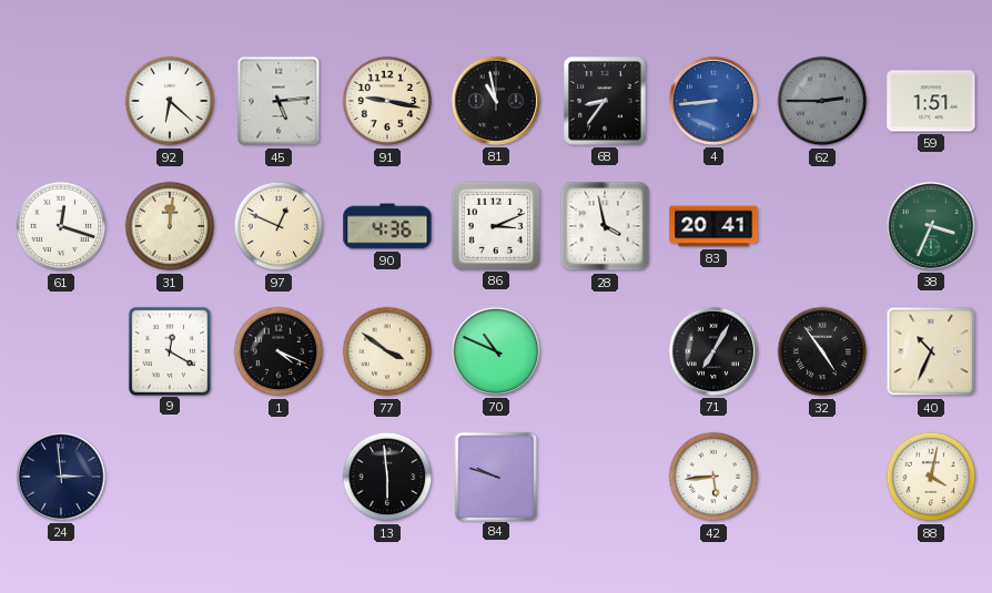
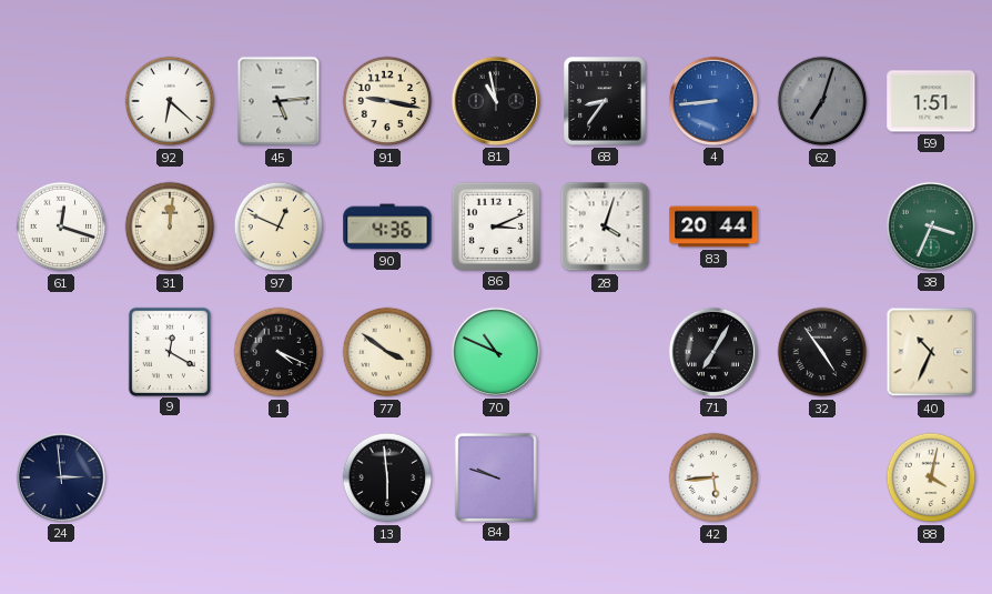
62: 2:45 -> 7:03
28: 3:58 -> 4:03
83: 20:41 -> 20:44
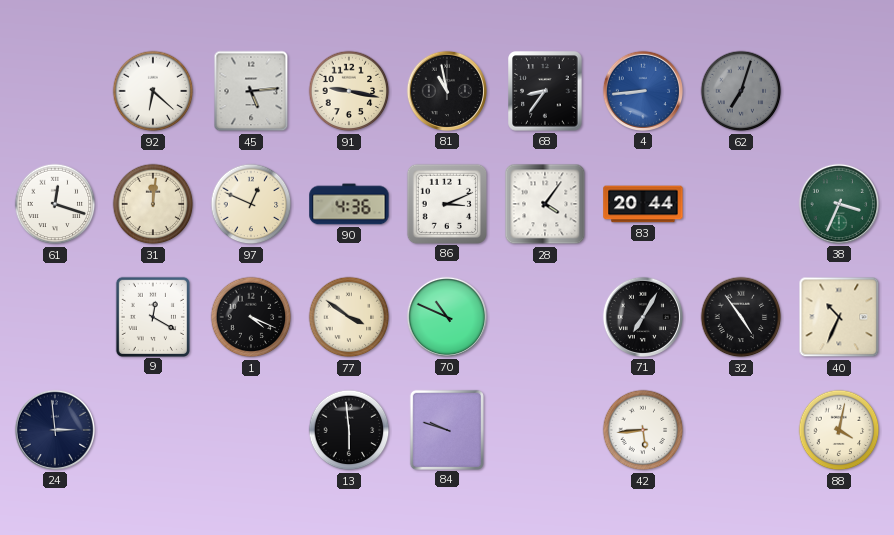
59: 1:51 -> none
28: 4:03 -> 4:06
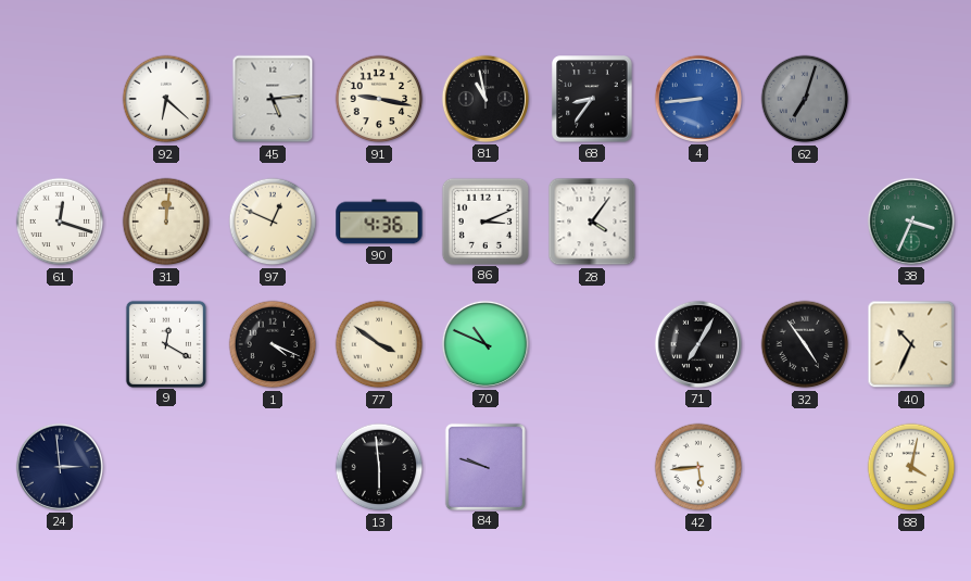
83: 20:44 -> none
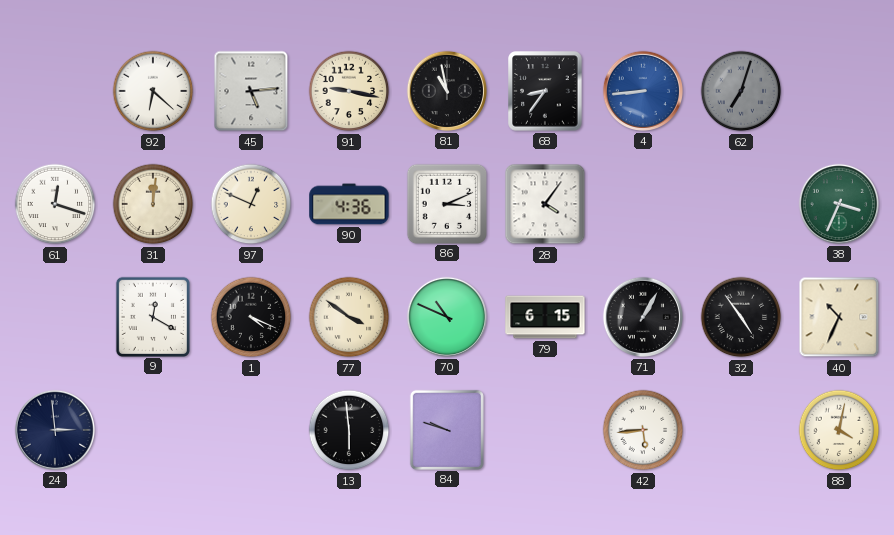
79: none -> 6:15
71: 7:05 -> 1:05
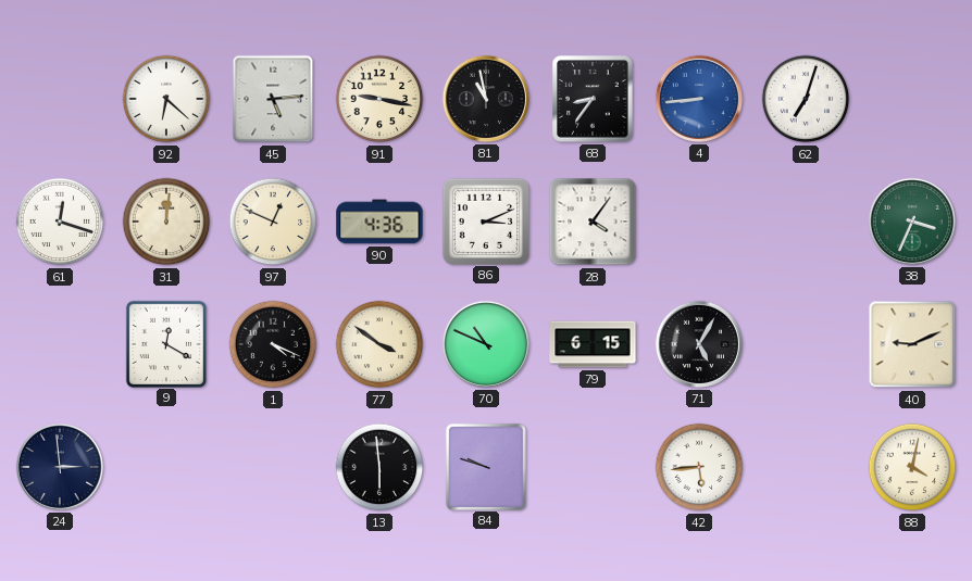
62 dial: grey -> white
71: 1:05 -> 5:05
32: 4:54 -> none
40: 10:34 -> 9:11
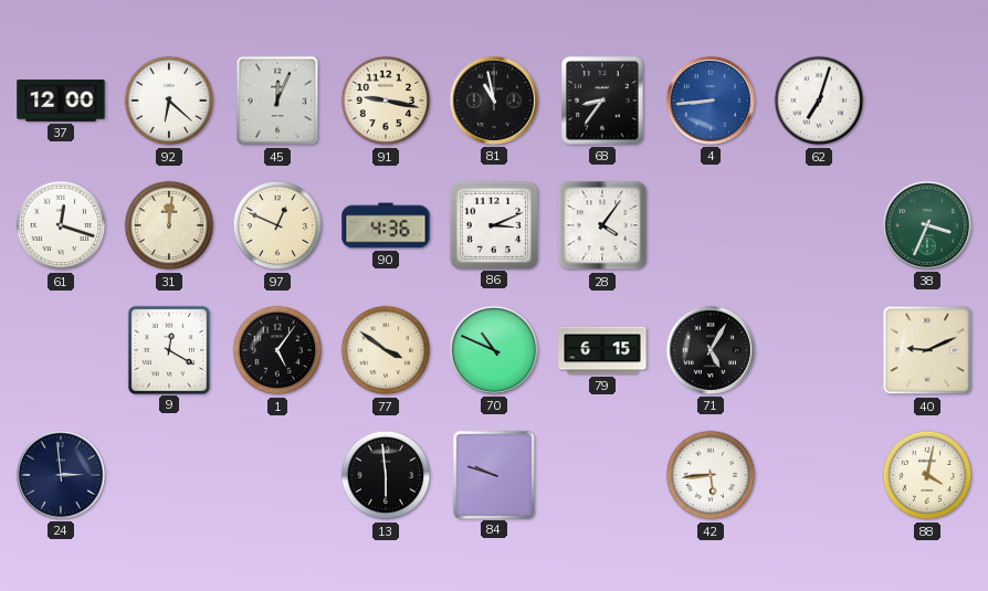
37: none -> 12:00
45: 5:14 -> 12:04
1: 4:19 -> 5:06
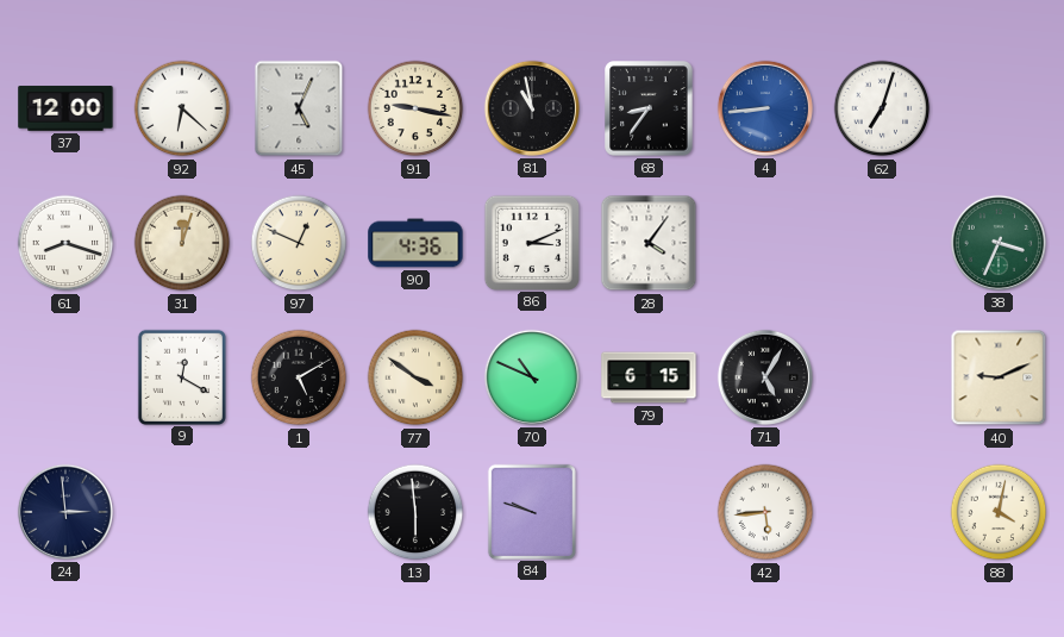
45: 12:04 -> 5:04
61: 12:18 -> 8:18
31: 12:01 -> 12:03
1: 5:06 -> 5:10
